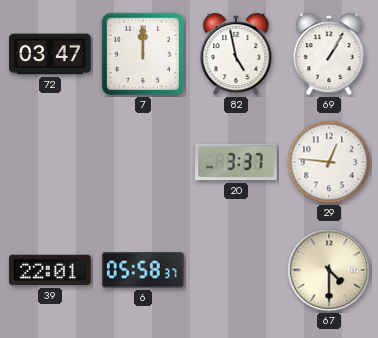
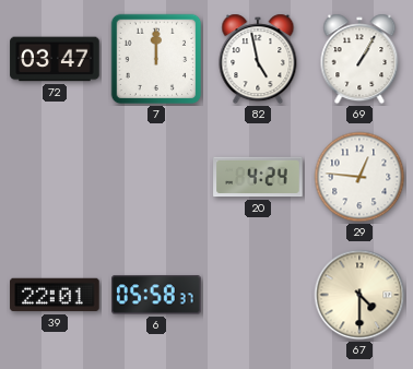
20: 3:37 -> 4:24
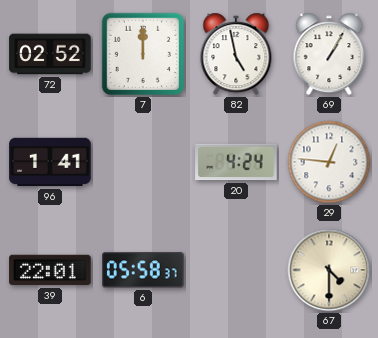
72: 03:47 -> 02:52
96: none -> 1:41
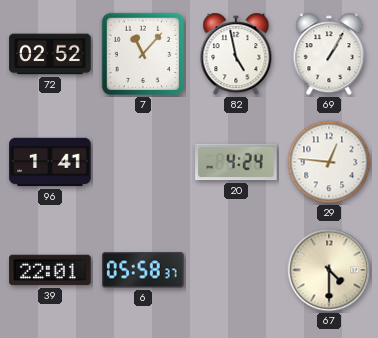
7: 12:00 -> 11:07
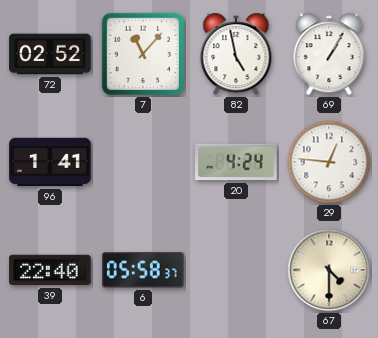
39: 22:01 -> 22:40
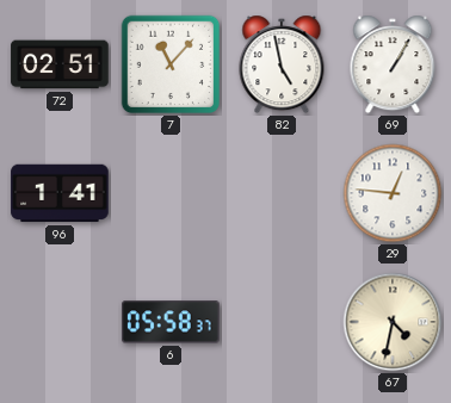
72: 02:52 -> 02:51
20: 4:24 -> none
39: 22:40 -> none
67: 4:30 -> 4:32
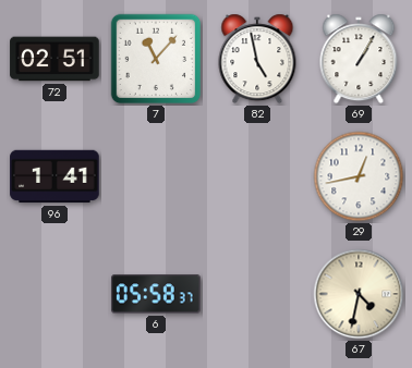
29: 12:46 -> 12:43
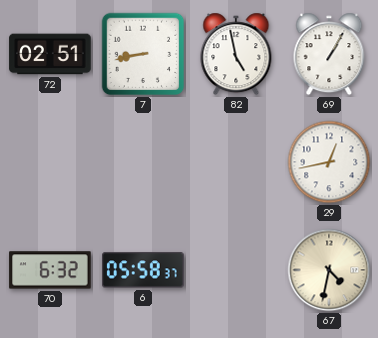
7: 11:07 -> 8:43
96: 1:41 -> none
70: none -> 6:32
